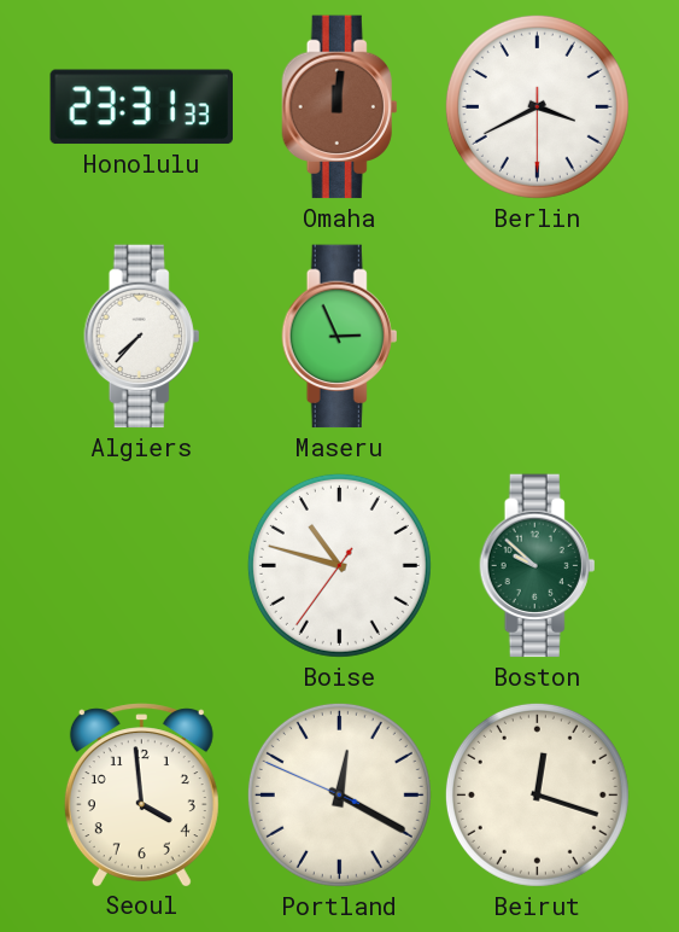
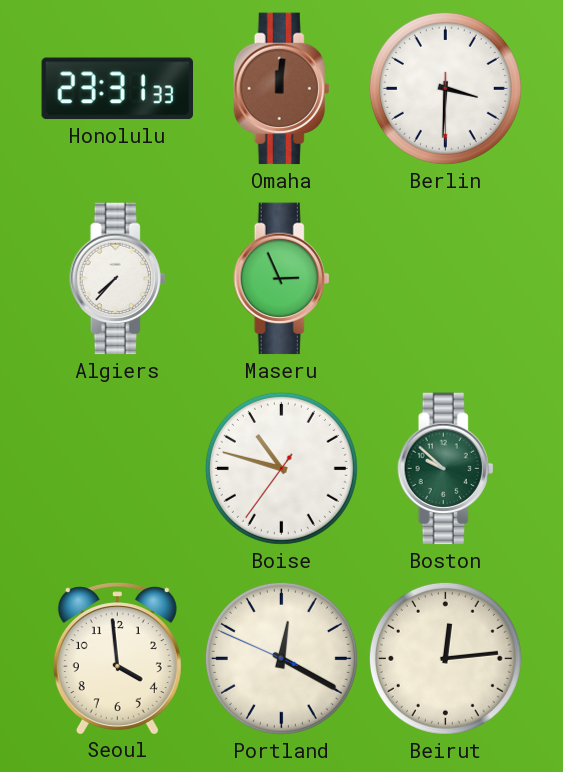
Berlin: 3:40 -> 3:30
Beirut: 12:18 -> 12:14
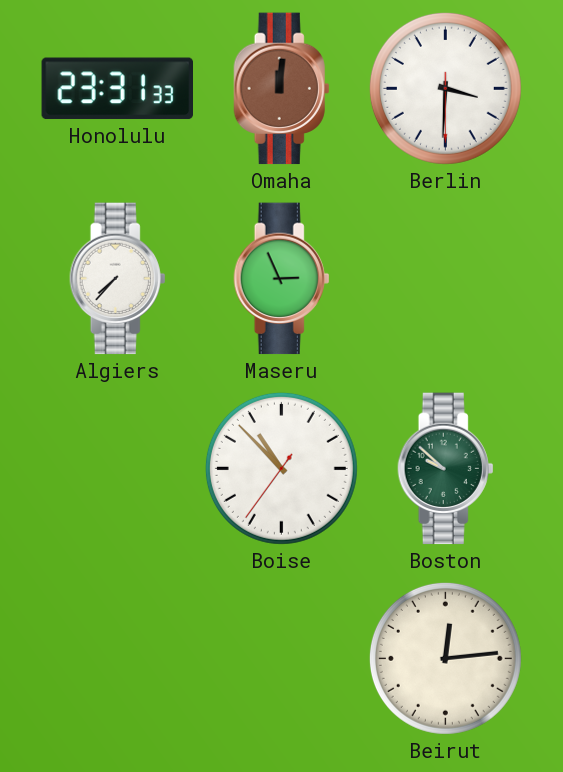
Boise: 10:47 -> 10:52
Seoul: 3:59 -> none
Portland: 12:19 -> none
